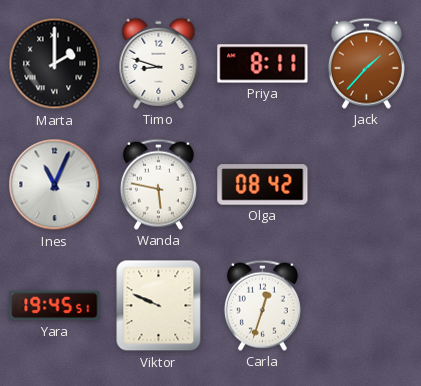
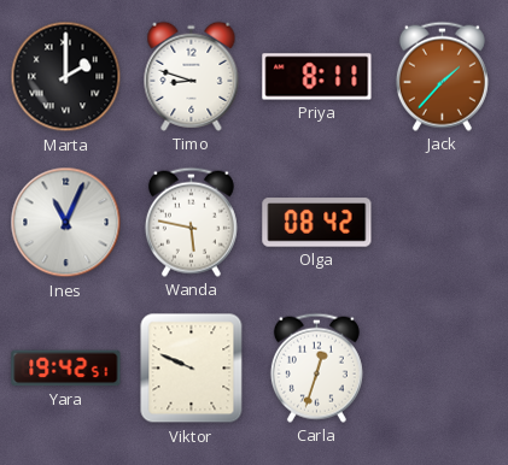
Yara: 19:45 -> 19:42
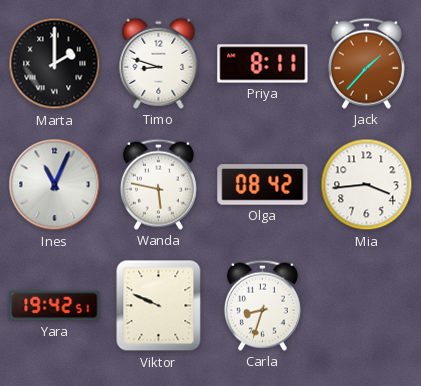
Mia: none -> 3:44
Carla: 12:33 -> 8:33
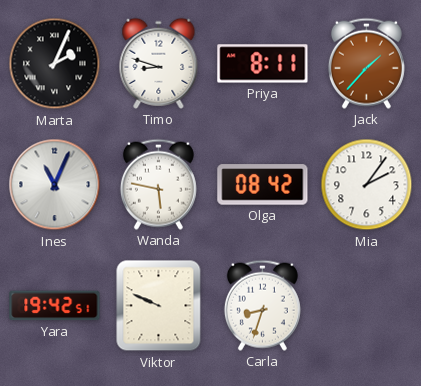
Marta: 2:00 -> 2:04
Mia: 3:44 -> 2:06
